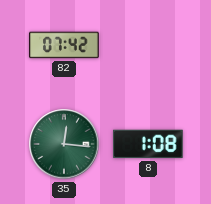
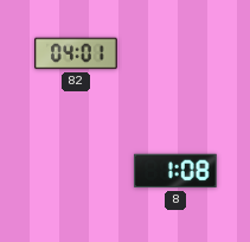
82: 07:42 -> 04:01
35: 12:16 -> none
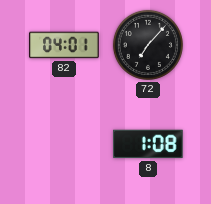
72: none -> 7:07
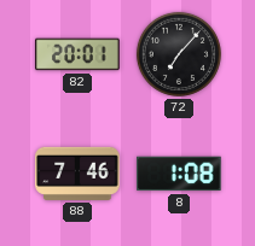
82: 04:01 -> 20:01
88: none -> 7:46
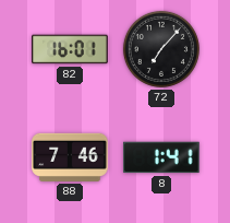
82: 20:01 -> 16:01
8: 1:08 -> 1:41
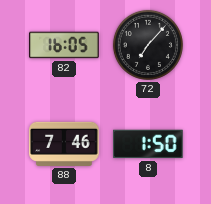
82: 16:01 -> 16:05
8: 1:41 -> 1:50
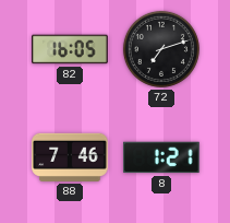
72: 7:07 -> 7:12
8: 1:50 -> 1:21
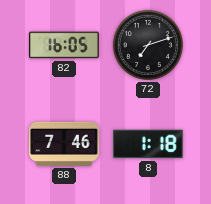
8: 1:21 -> 1:18
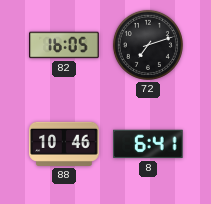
88: 7:46 -> 10:46
8: 1:18 -> 6:41
